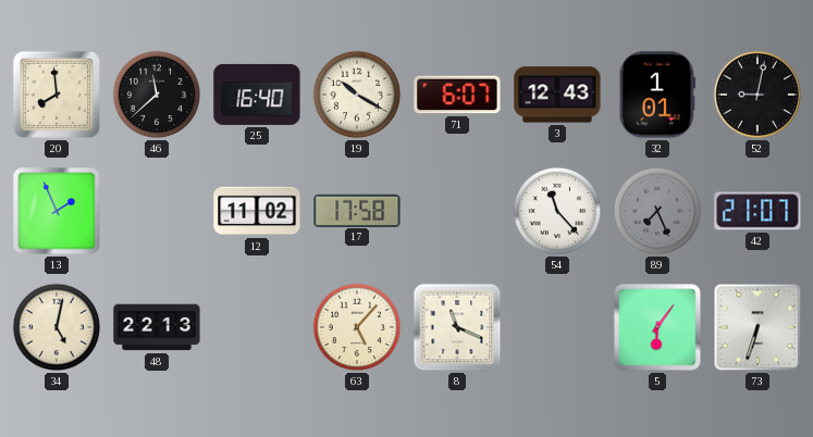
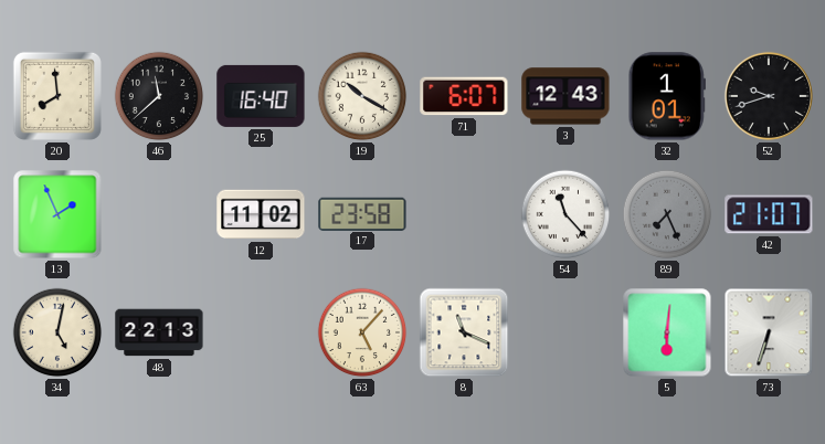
52: 9:02 -> 9:42
17: 17:58 -> 23:58
5: 6:06 -> 6:01
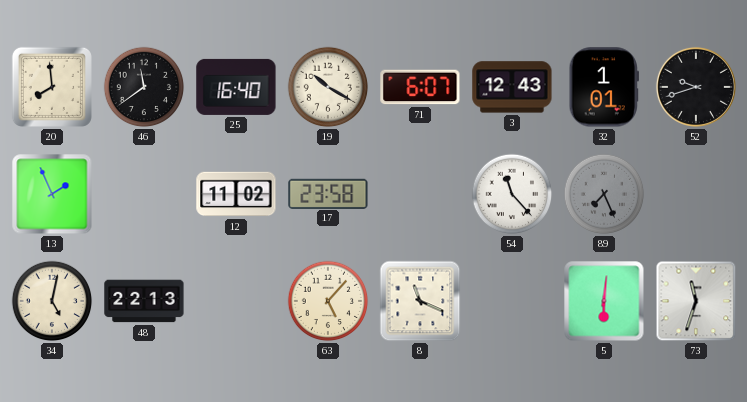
46: 11:38 -> 11:39
42: 21:07 -> none
73: 6:33 -> 11:33
